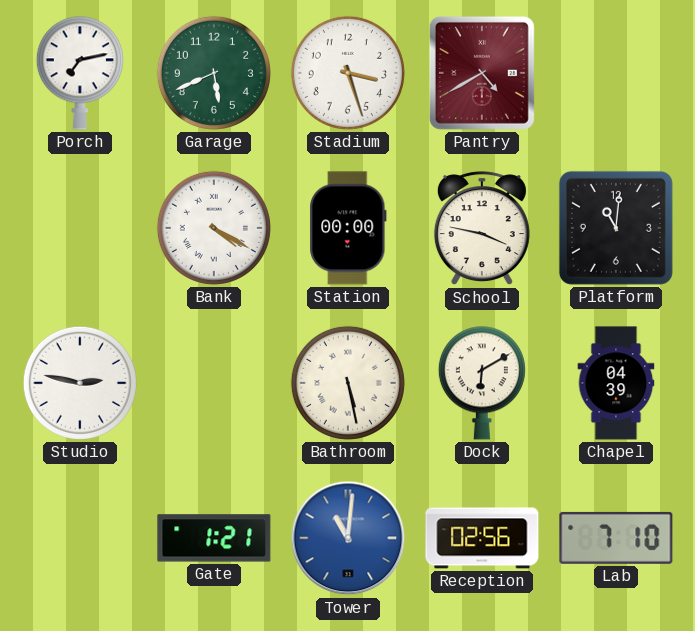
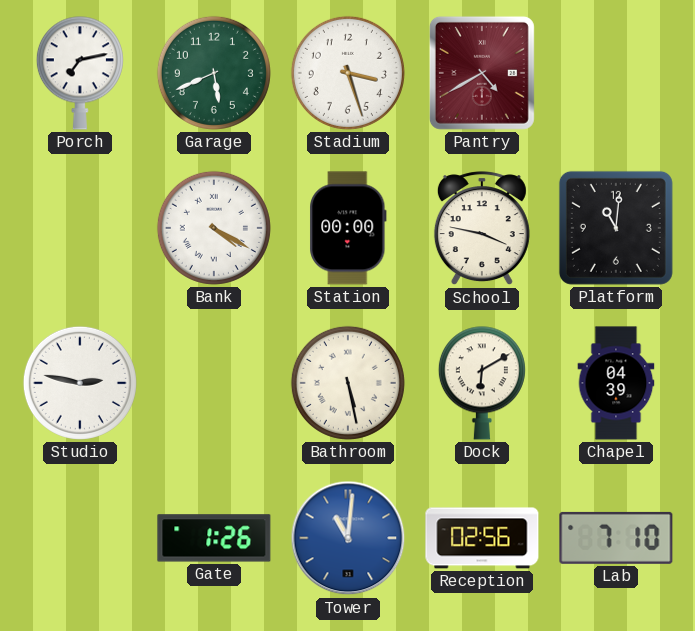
Gate: 1:21 -> 1:26
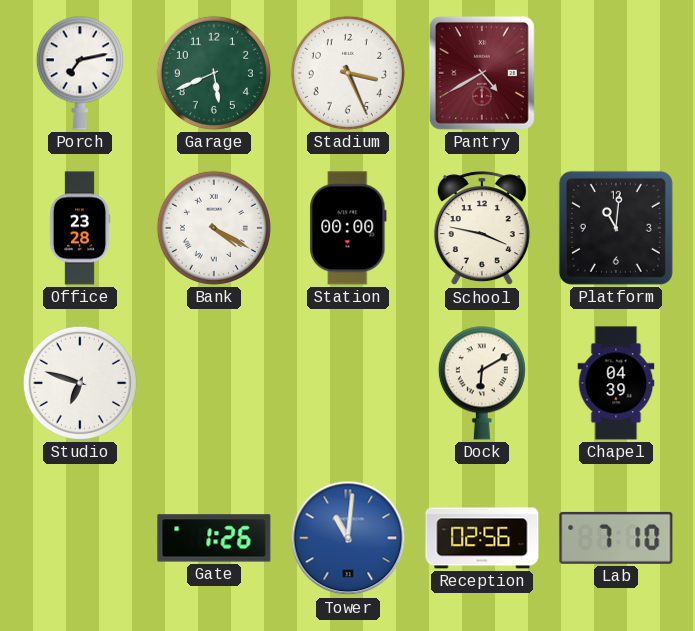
Stadium: 3:27 -> 3:26
Office: none -> 23:28
Studio: 2:47 -> 6:48
Bathroom: 5:28 -> none
